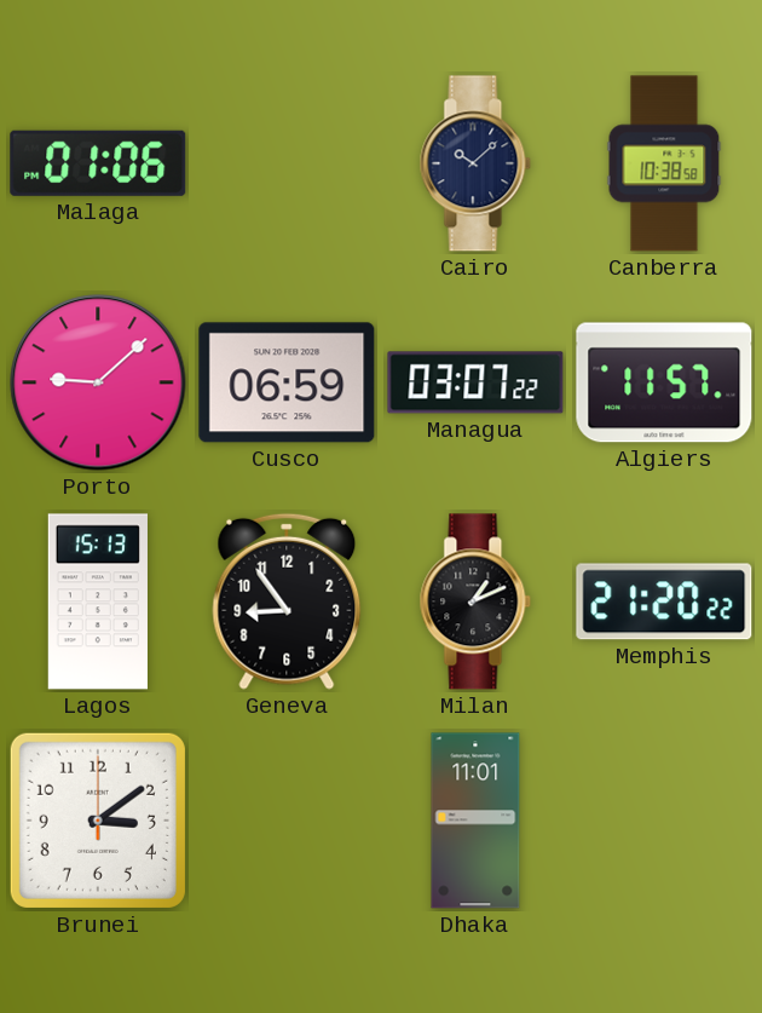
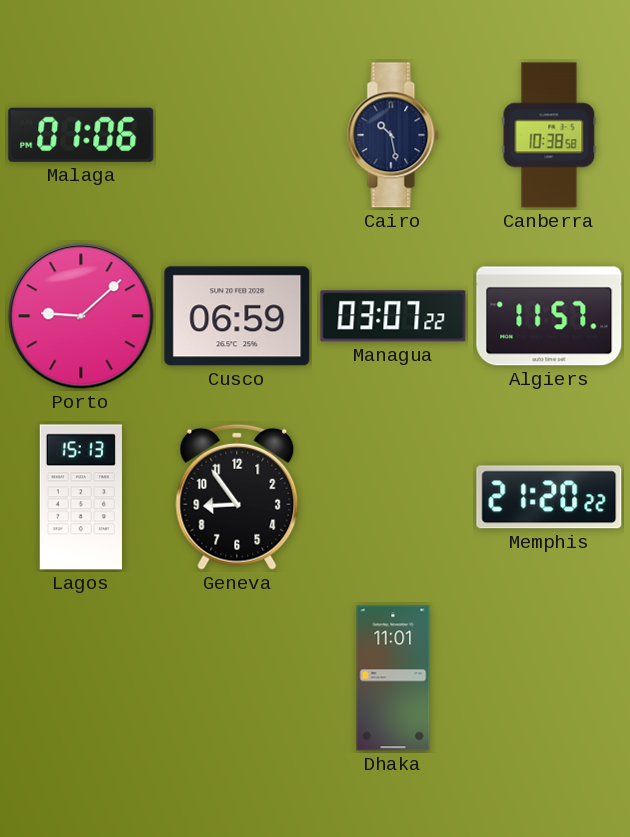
Cairo: 10:08 -> 10:28
Milan: 1:11 -> none
Brunei: 3:09 -> none
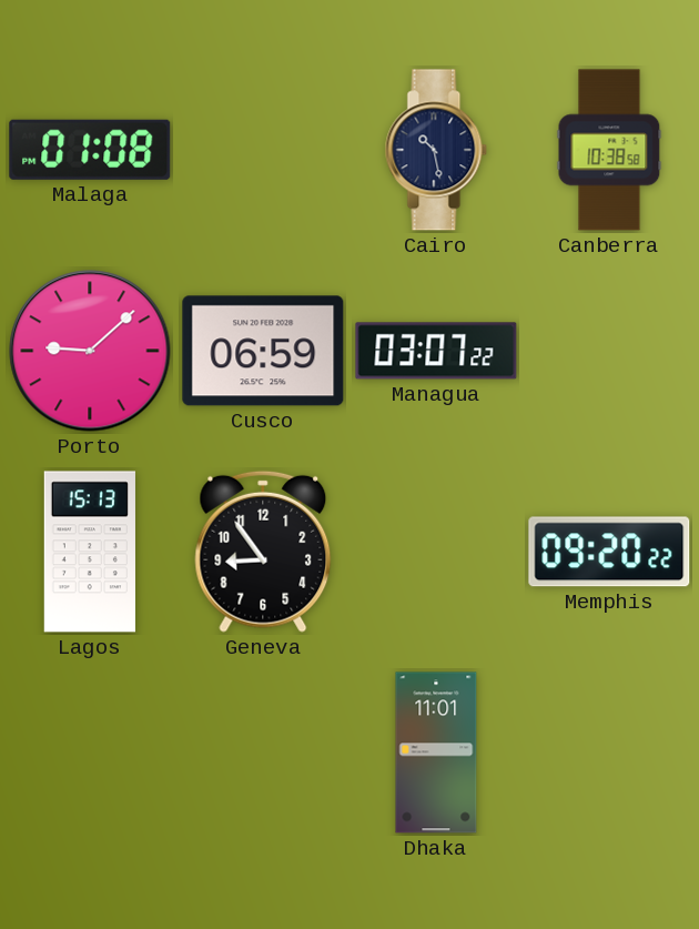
Malaga: 01:06 -> 01:08
Algiers: 11:57 -> none
Memphis: 21:20 -> 09:20
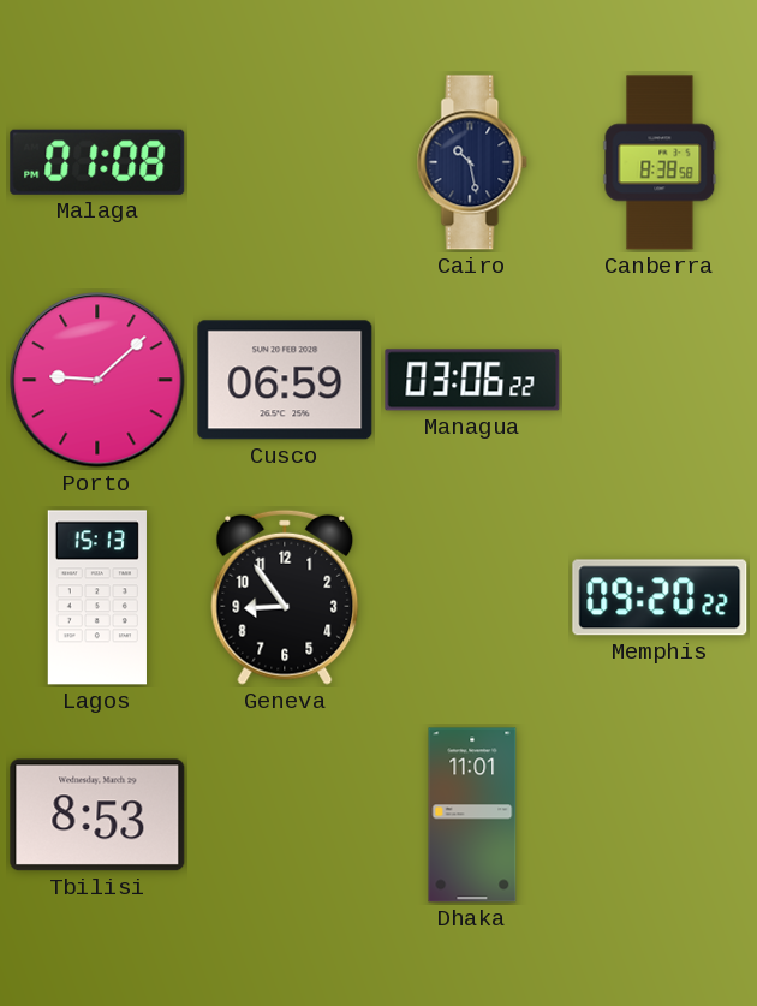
Canberra: 10:38 -> 8:38
Managua: 03:07 -> 03:06
Tbilisi: none -> 8:53
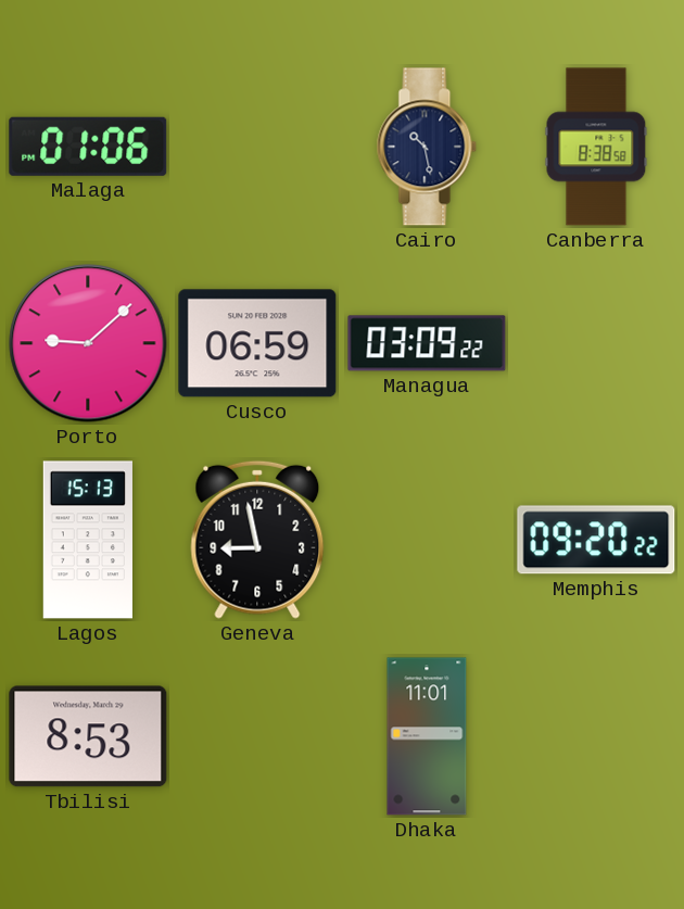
Malaga: 01:08 -> 01:06
Managua: 03:06 -> 03:09
Geneva: 8:54 -> 8:58
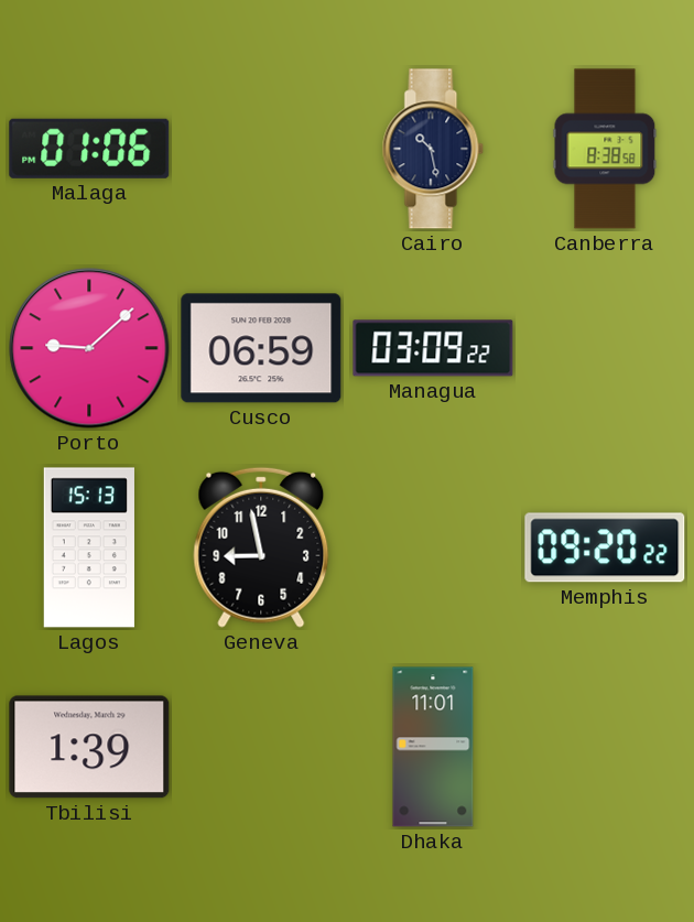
Tbilisi: 8:53 -> 1:39
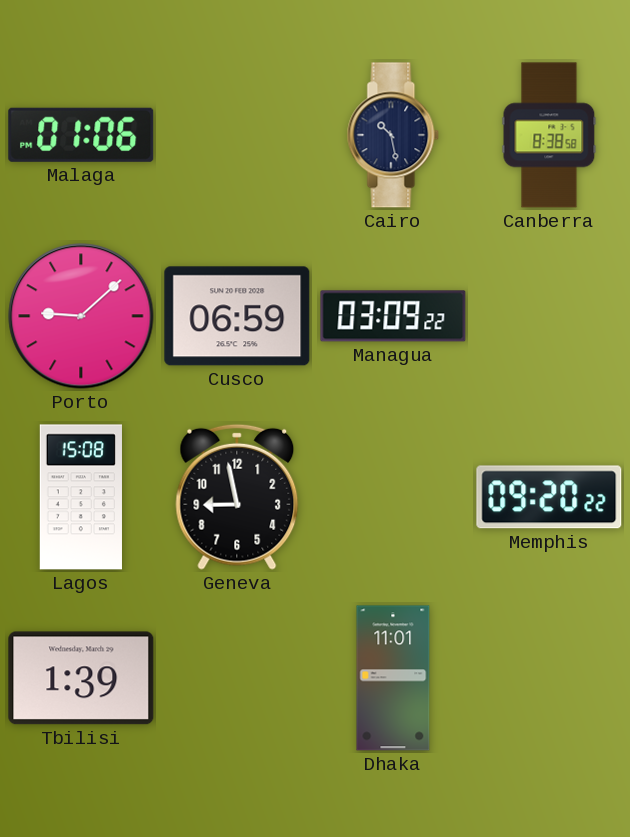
Lagos: 15:13 -> 15:08
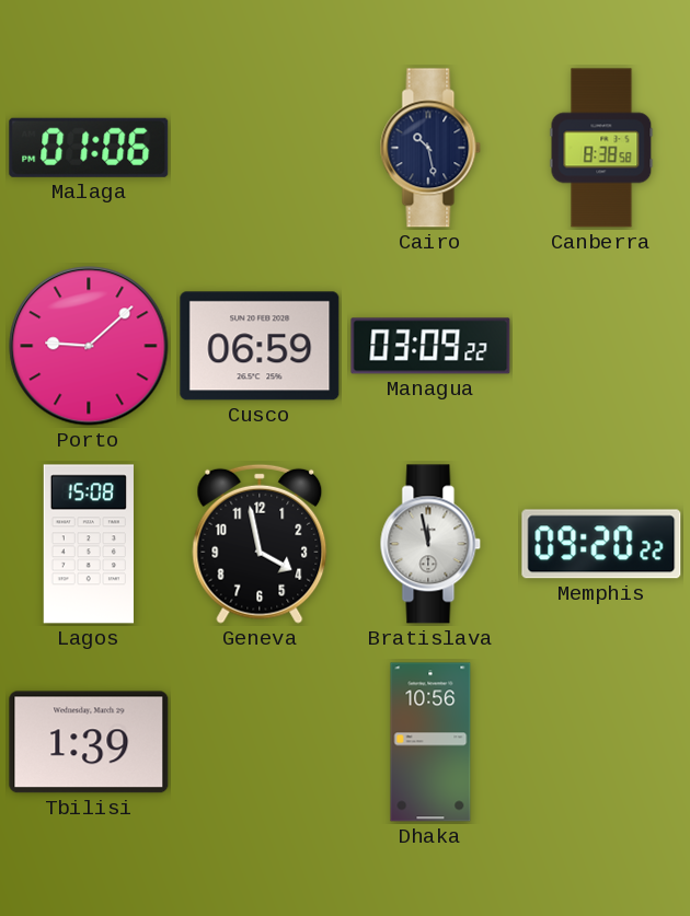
Geneva: 8:58 -> 3:58
Bratislava: none -> 11:58
Dhaka: 11:01 -> 10:56
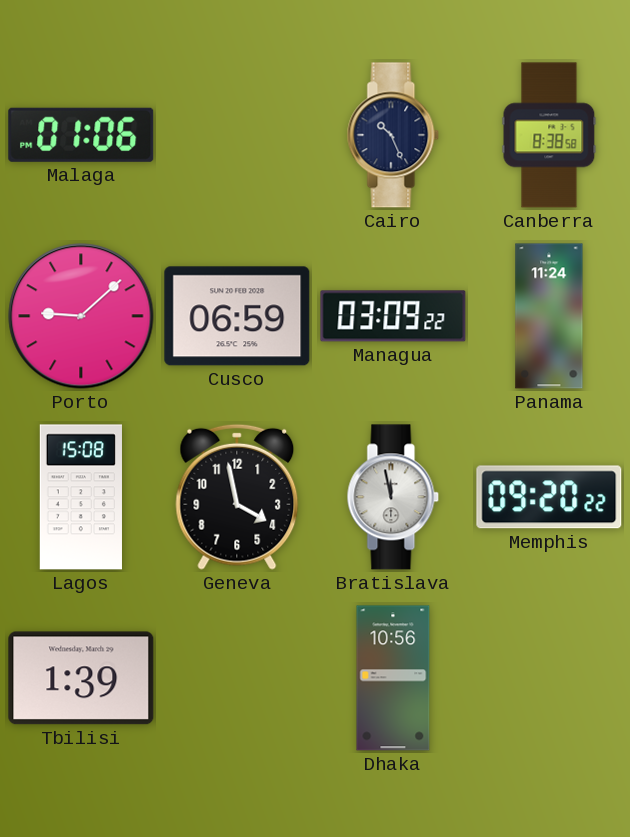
Cairo: 10:28 -> 10:26
Panama: none -> 11:24
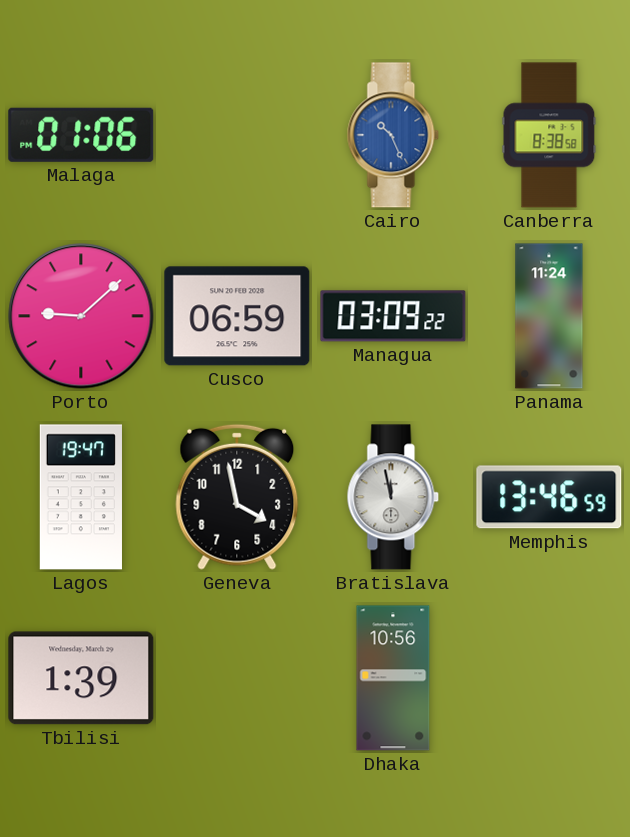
Cairo dial: navy -> blue
Lagos: 15:08 -> 19:47
Memphis: 09:20 -> 13:46
